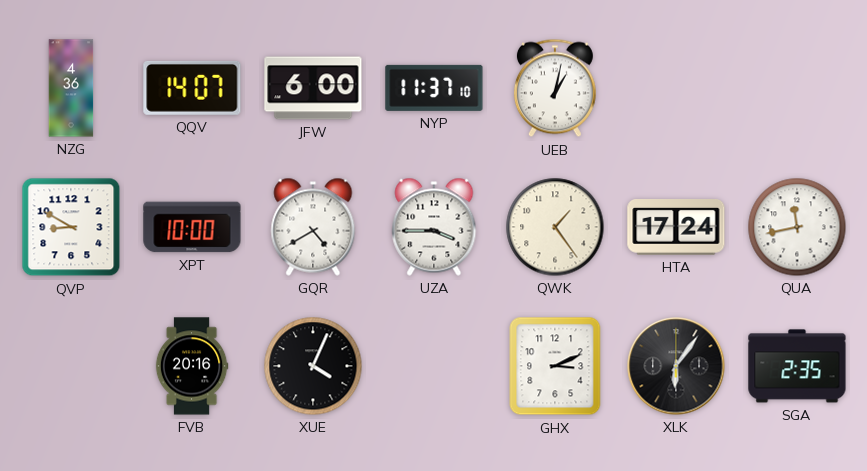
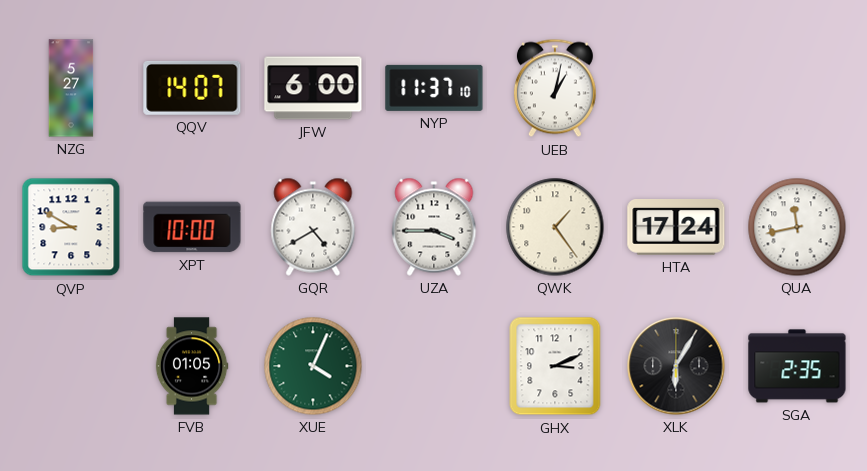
NZG: 4:36 -> 5:27
FVB: 20:16 -> 01:05
XUE dial: black -> green
XLK: 6:06 -> 6:05
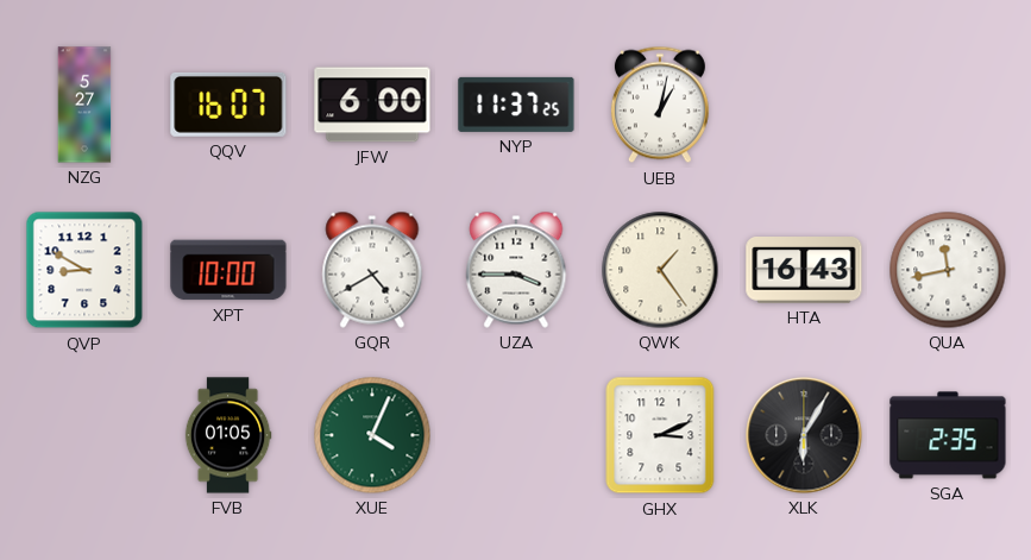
QQV: 14:07 -> 16:07
NYP: 11:37:10 -> 11:37:25
HTA: 17:24 -> 16:43
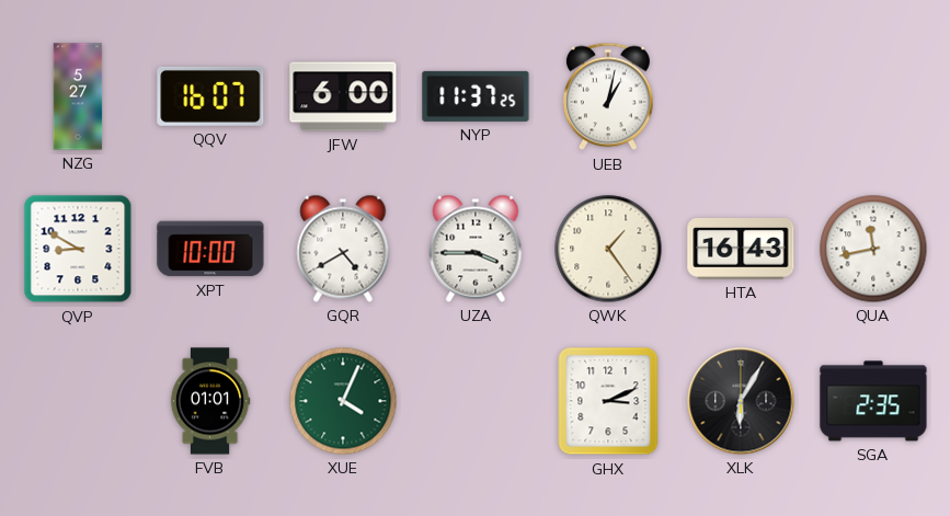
FVB: 01:05 -> 01:01
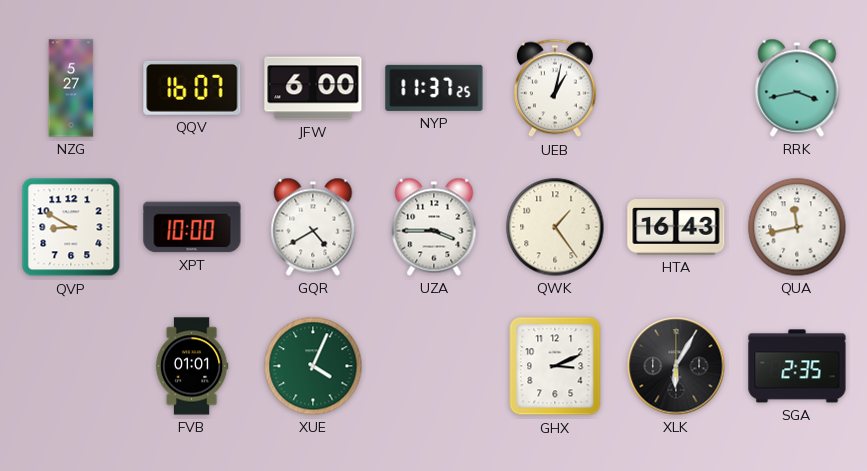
RRK: none -> 3:43
